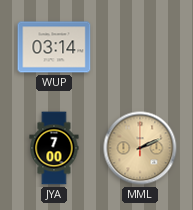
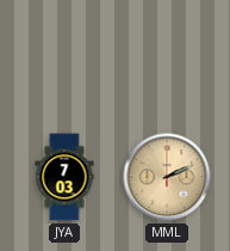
WUP: 03:14 -> none
JYA: 7:00 -> 7:03
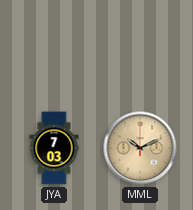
MML: 2:11 -> 10:11
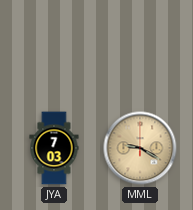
MML: 10:11 -> 9:20
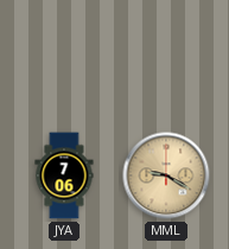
JYA: 7:03 -> 7:06
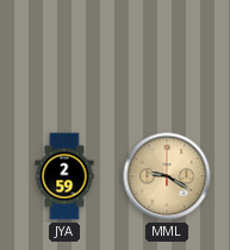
JYA: 7:06 -> 2:59
